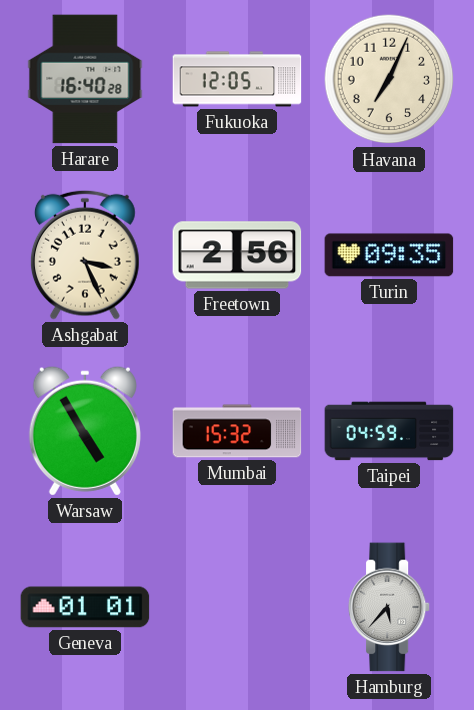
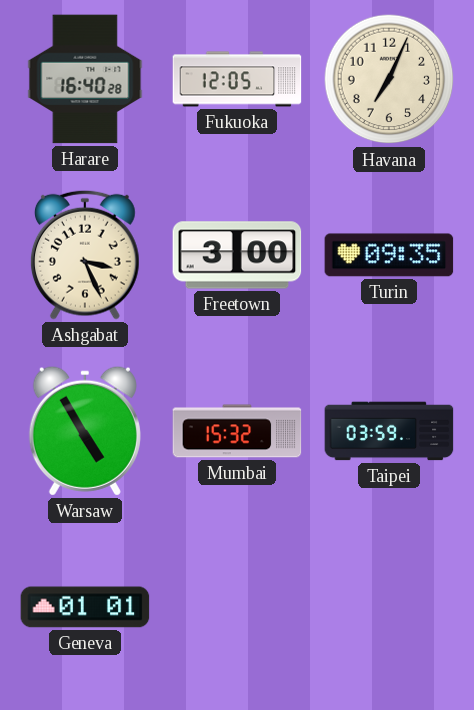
Freetown: 2:56 -> 3:00
Taipei: 04:59 -> 03:59
Hamburg: 5:37 -> none
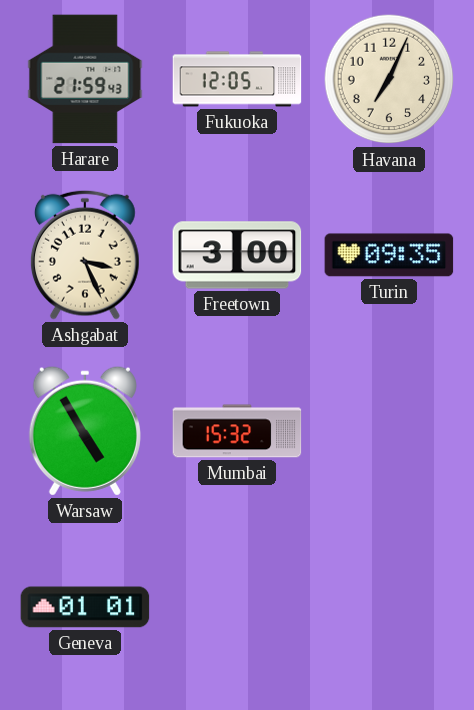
Harare: 16:40 -> 21:59
Taipei: 03:59 -> none
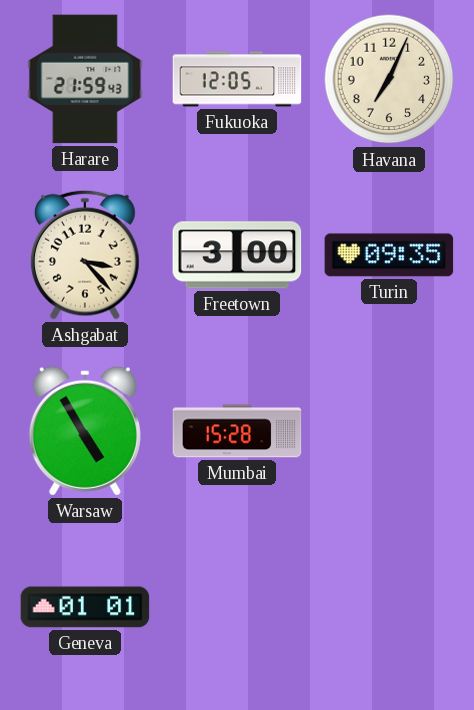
Ashgabat: 3:26 -> 3:23
Mumbai: 15:32 -> 15:28
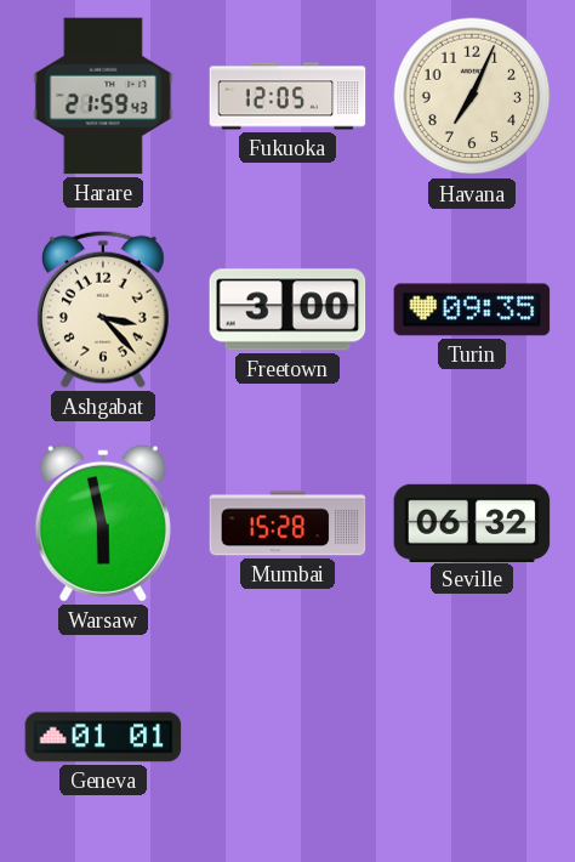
Warsaw: 4:55 -> 5:58
Seville: none -> 06:32
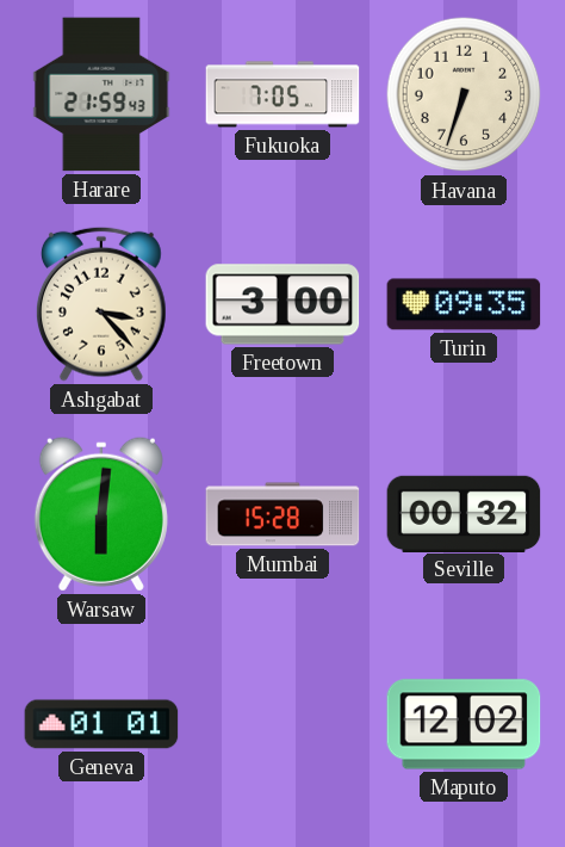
Fukuoka: 12:05 -> 7:05
Havana: 7:04 -> 6:33
Warsaw: 5:58 -> 6:01
Seville: 06:32 -> 00:32
Maputo: none -> 12:02
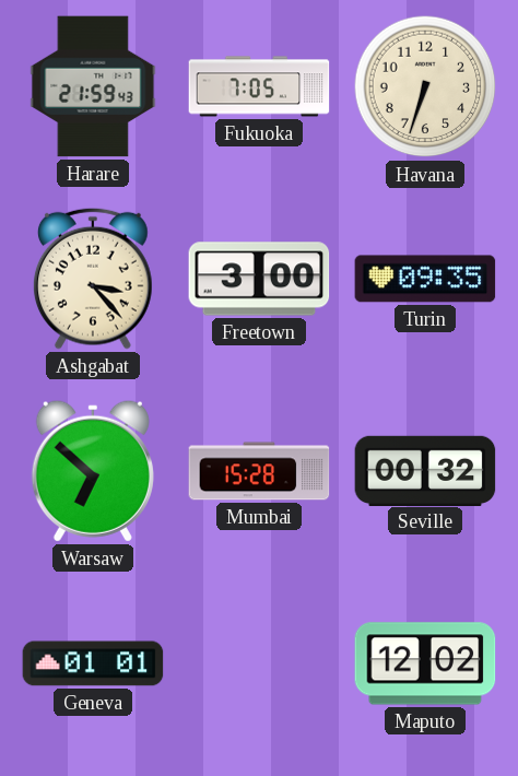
Warsaw: 6:01 -> 6:52
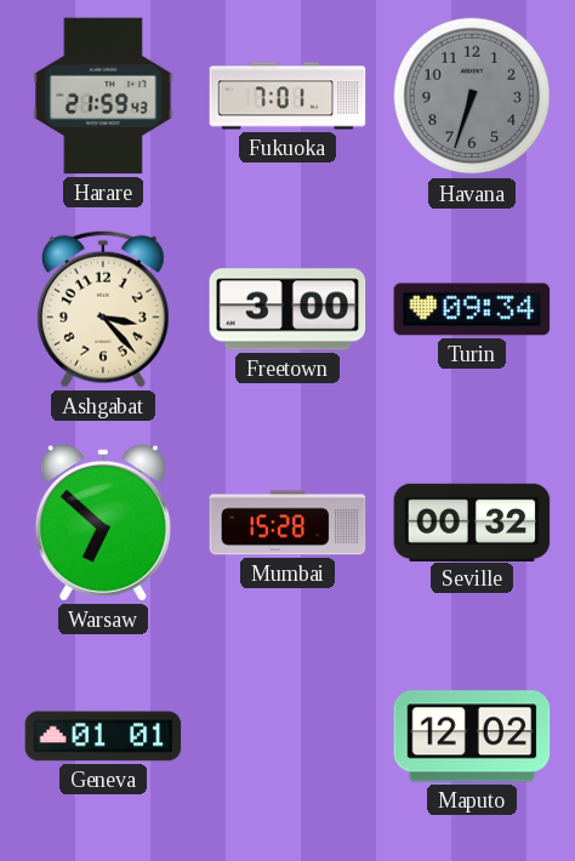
Fukuoka: 7:05 -> 7:01
Havana dial: cream -> grey
Turin: 09:35 -> 09:34
